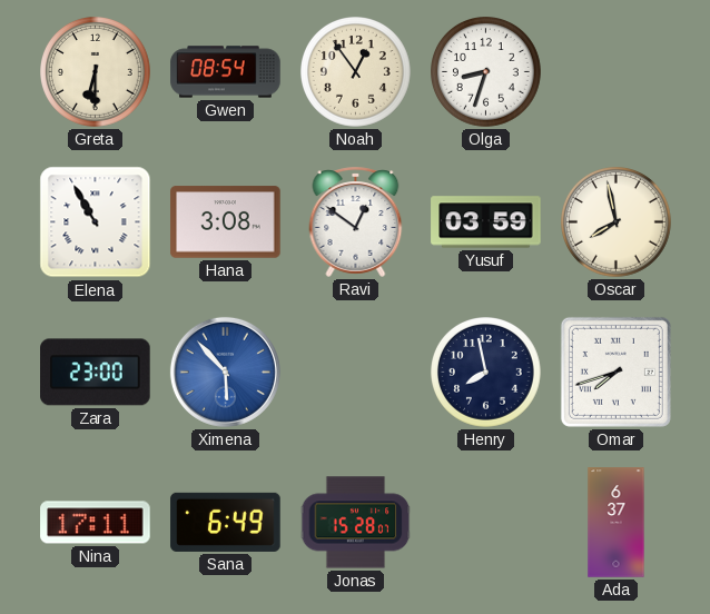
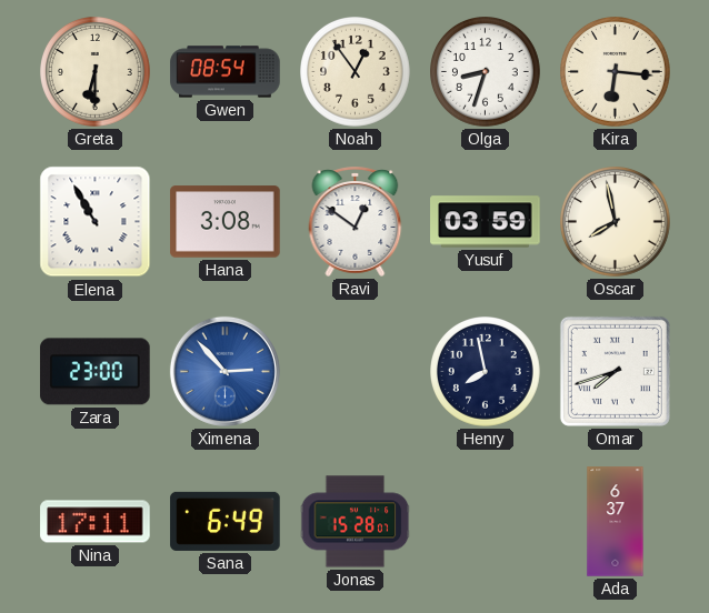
Kira: none -> 6:16
Ximena: 5:53 -> 2:53
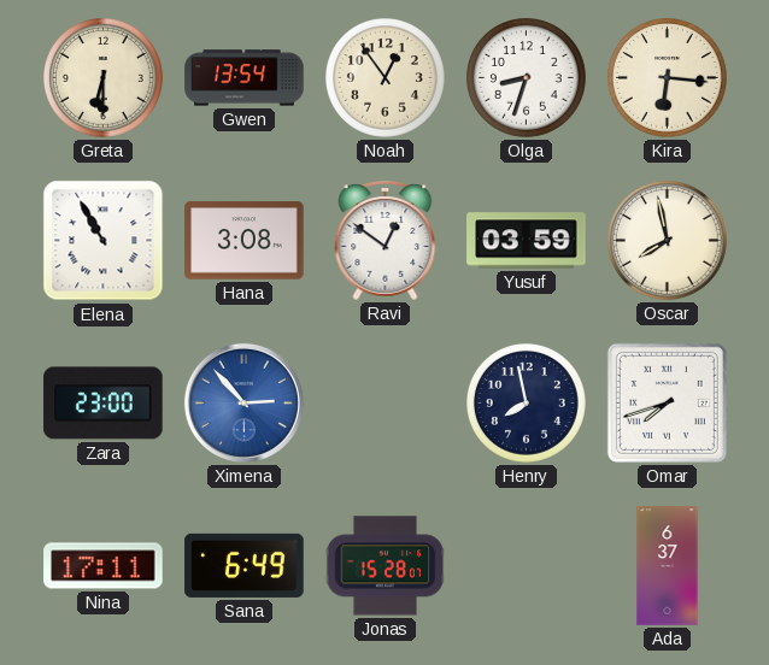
Gwen: 08:54 -> 13:54
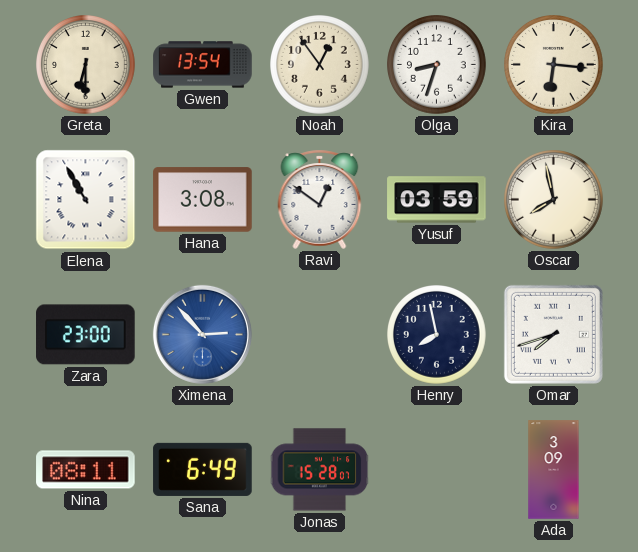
Nina: 17:11 -> 08:11
Ada: 6:37 -> 3:09
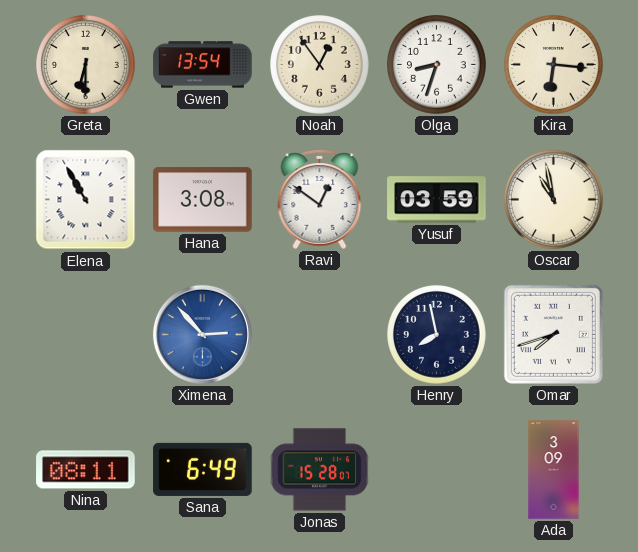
Oscar: 7:58 -> 10:58
Zara: 23:00 -> none
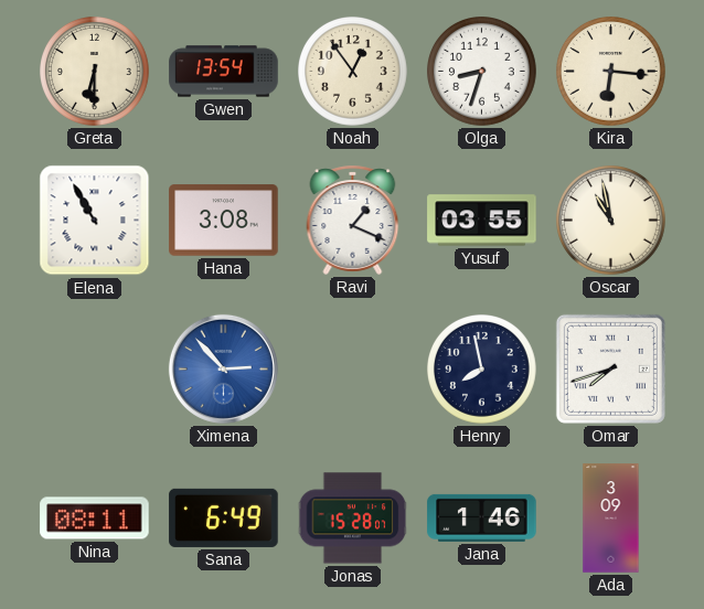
Ravi: 12:51 -> 1:19
Yusuf: 03:59 -> 03:55
Jana: none -> 1:46
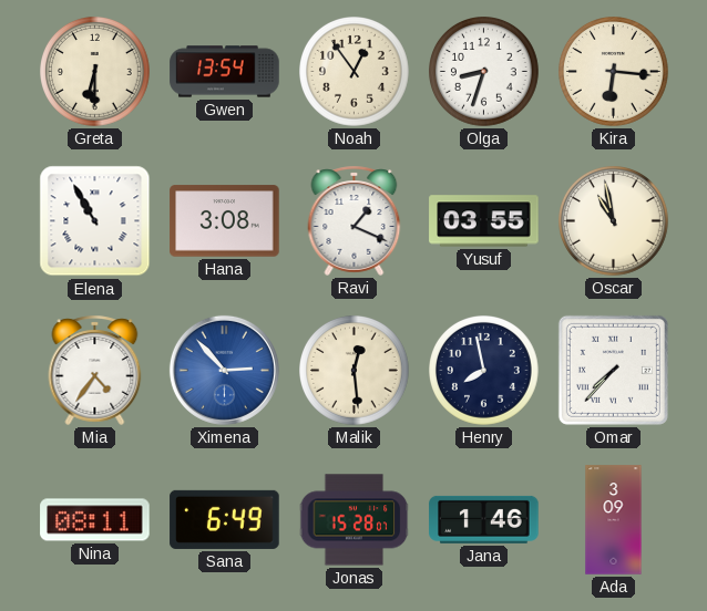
Mia: none -> 4:36
Malik: none -> 12:29
Omar: 7:42 -> 7:37
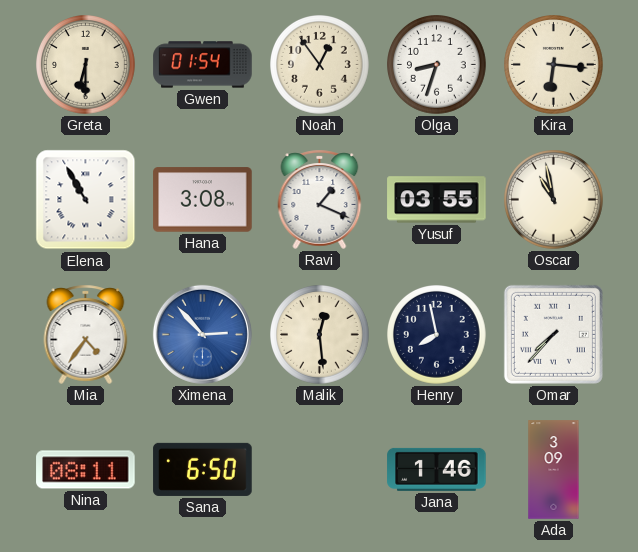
Gwen: 13:54 -> 01:54
Sana: 6:49 -> 6:50
Jonas: 15:28 -> none
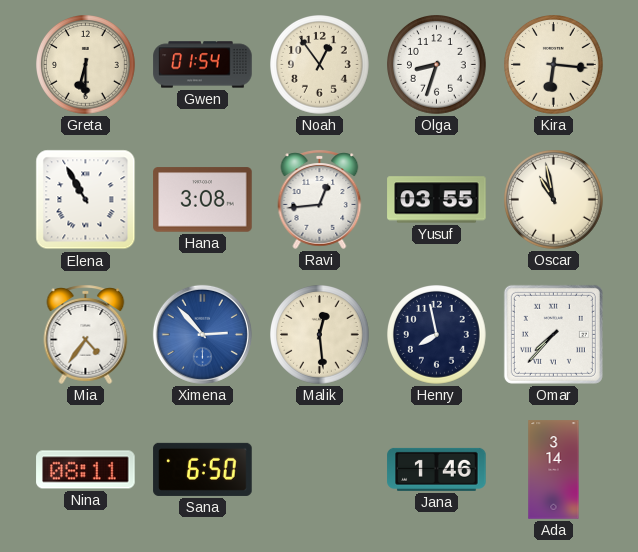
Ravi: 1:19 -> 12:44
Ada: 3:09 -> 3:14
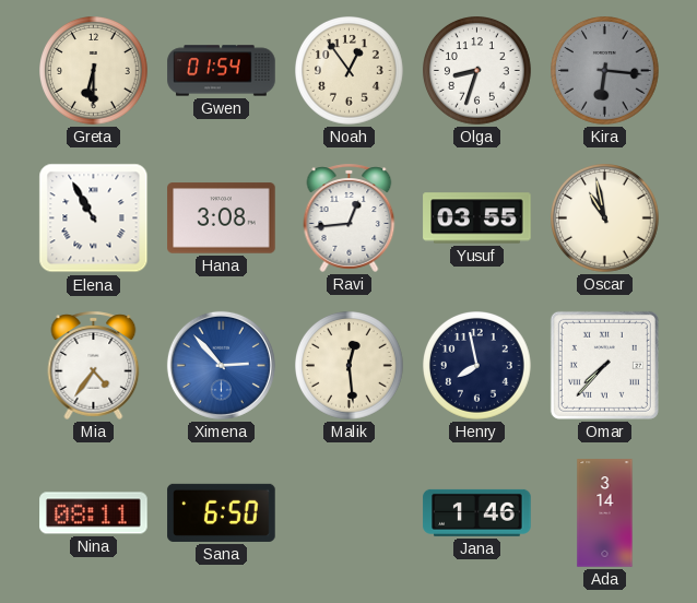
Kira dial: cream -> grey
